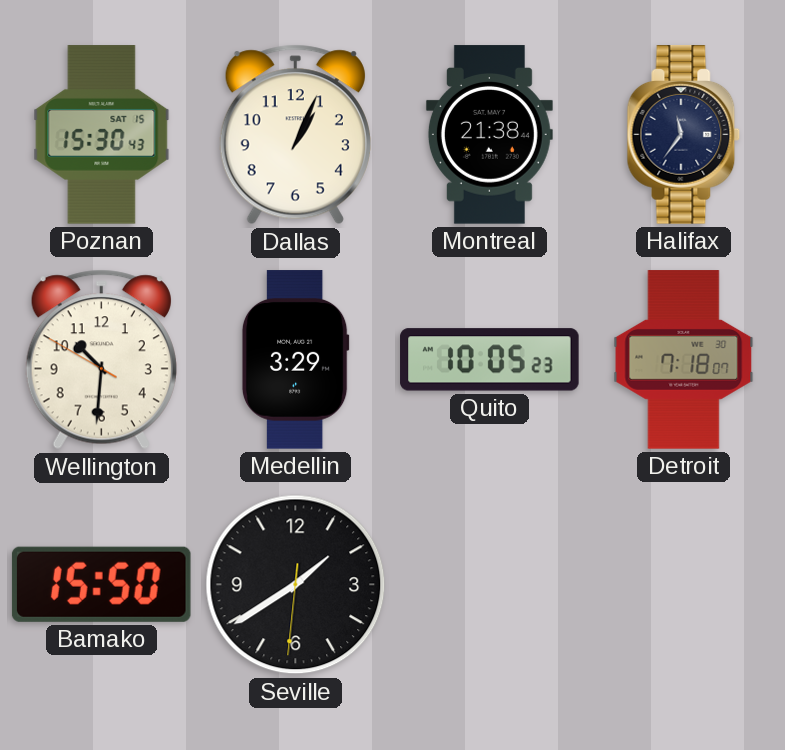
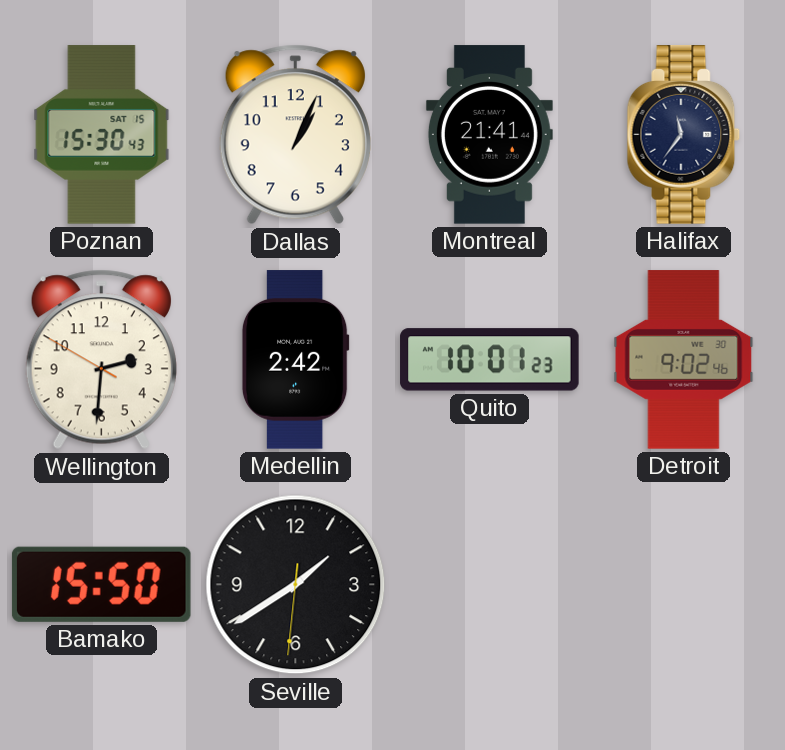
Montreal: 21:38 -> 21:41
Wellington: 10:30 -> 2:30
Medellin: 3:29 -> 2:42
Quito: 10:05 -> 10:01
Detroit: 7:18 -> 9:02
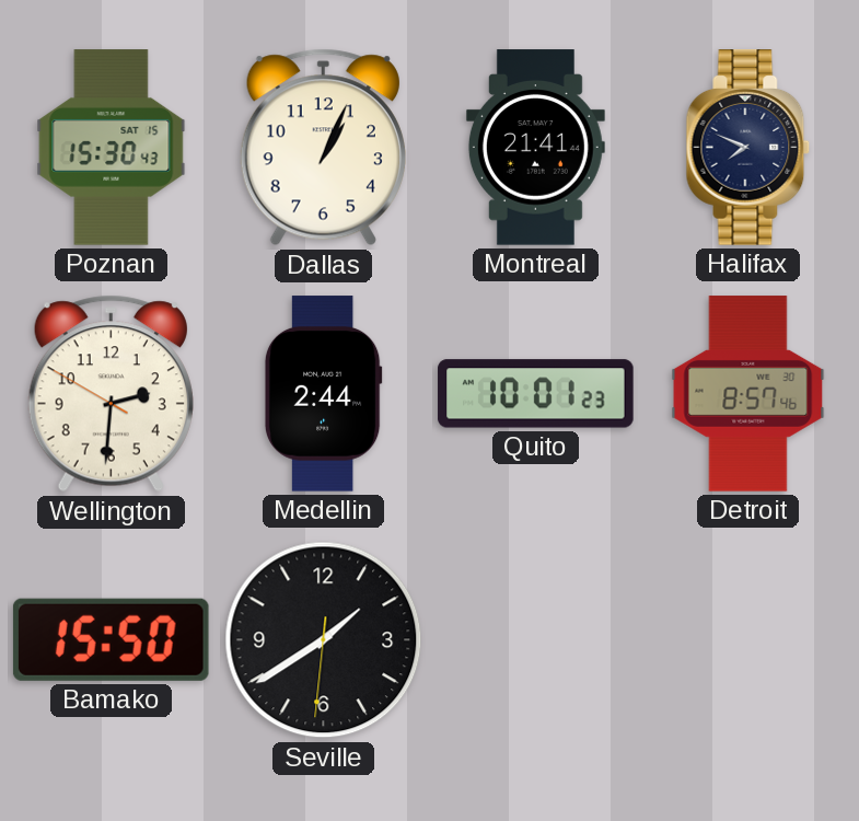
Halifax: 11:36 -> 7:49
Medellin: 2:42 -> 2:44
Detroit: 9:02 -> 8:57
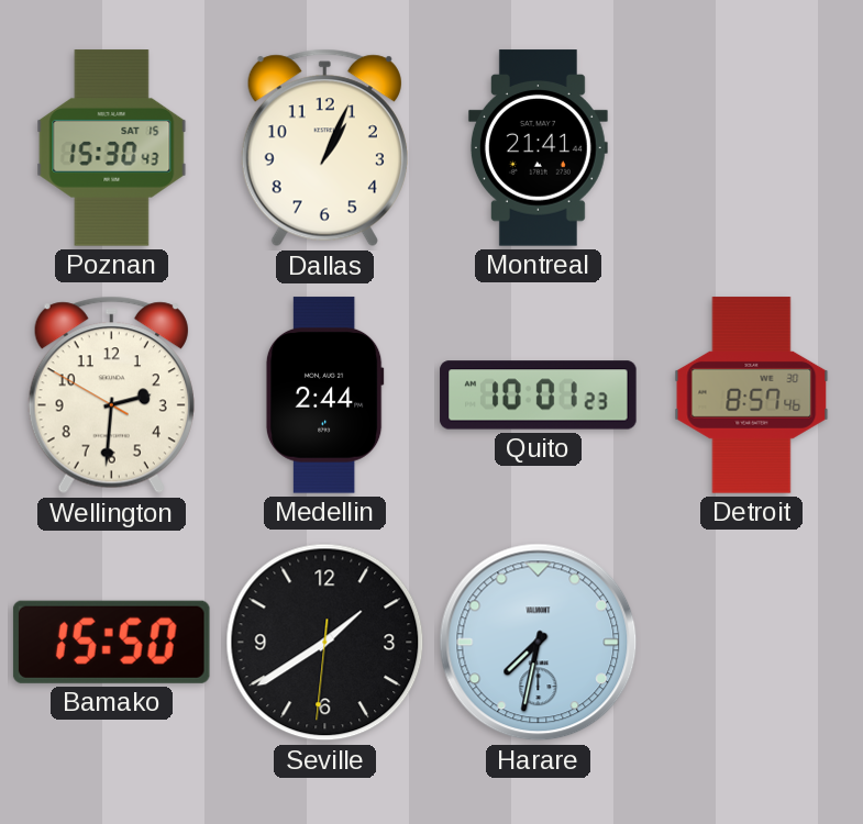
Halifax: 7:49 -> none
Harare: none -> 7:32
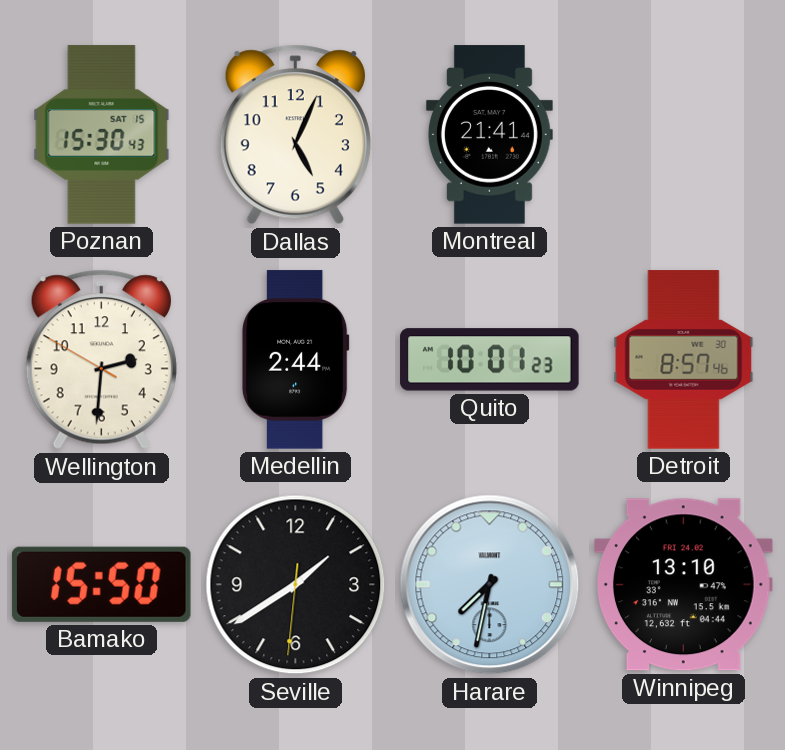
Dallas: 1:04 -> 5:04
Winnipeg: none -> 13:10
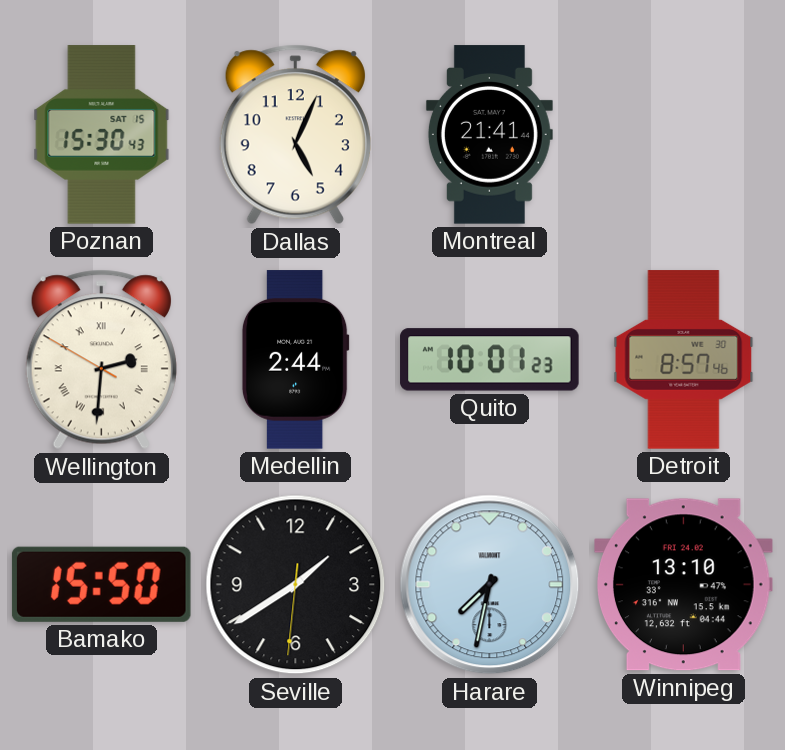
Wellington numerals: Arabic -> Roman
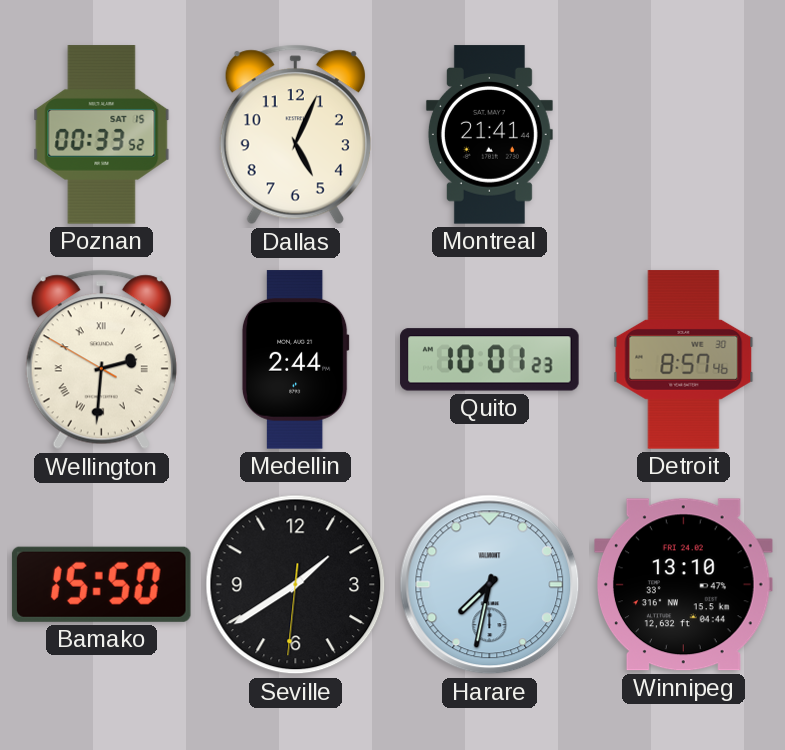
Poznan: 15:30 -> 00:33
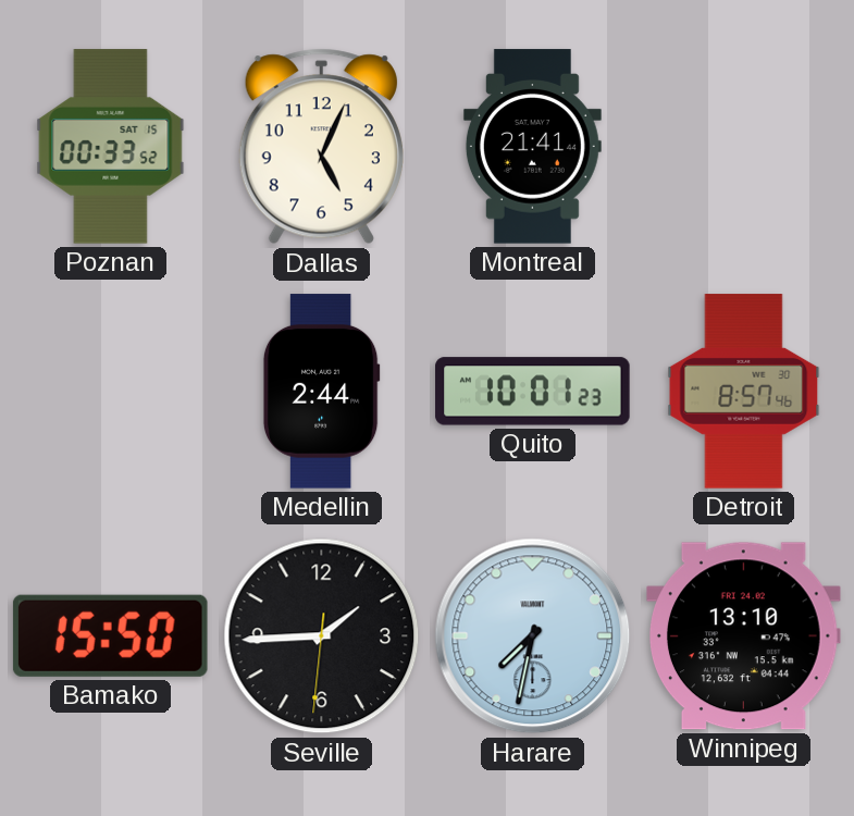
Wellington: 2:30 -> none
Seville: 1:39 -> 1:44
